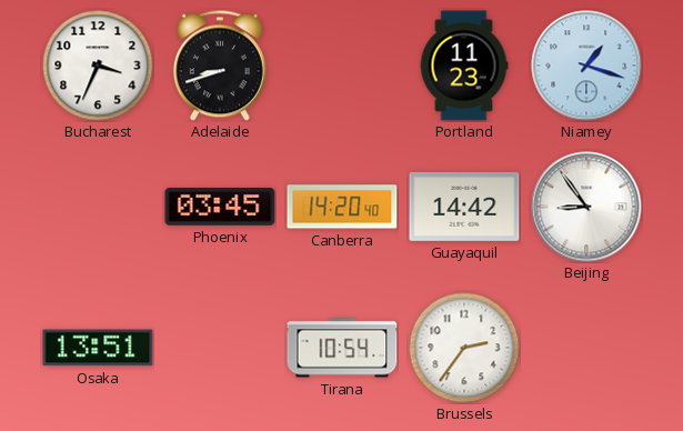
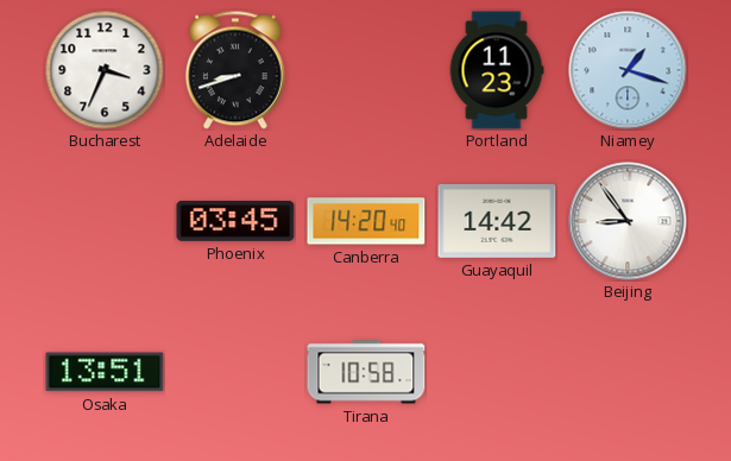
Tirana: 10:54 -> 10:58
Brussels: 2:36 -> none
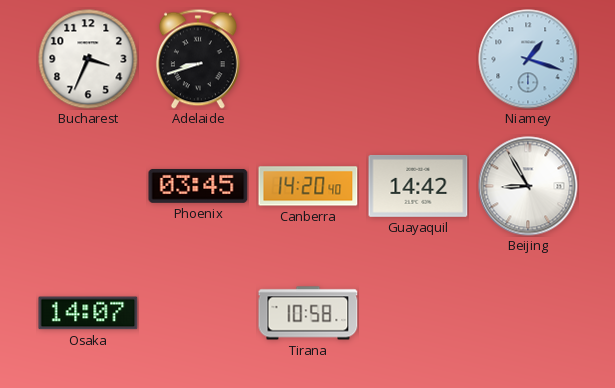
Portland: 11:23 -> none
Beijing: 8:54 -> 8:55
Osaka: 13:51 -> 14:07
